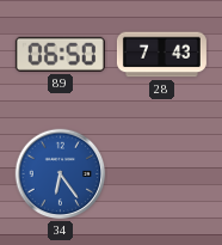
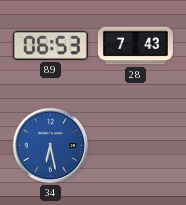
89: 06:50 -> 06:53
34: 6:24 -> 6:28
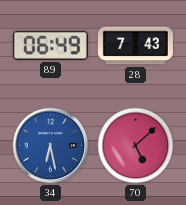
89: 06:53 -> 06:49
70: none -> 5:08
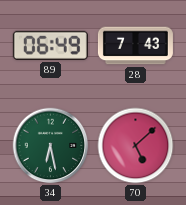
34 dial: blue -> green
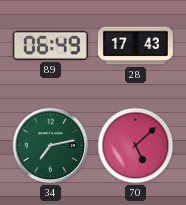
28: 7:43 -> 17:43
34: 6:28 -> 7:13
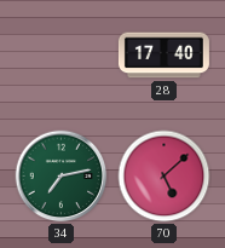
89: 06:49 -> none
28: 17:43 -> 17:40
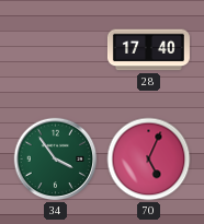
34: 7:13 -> 3:54
70: 5:08 -> 5:04
